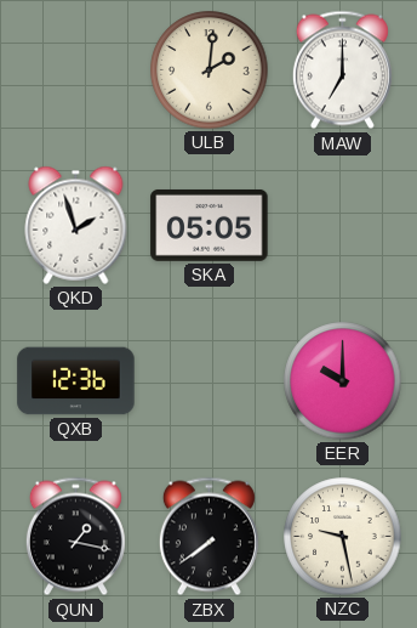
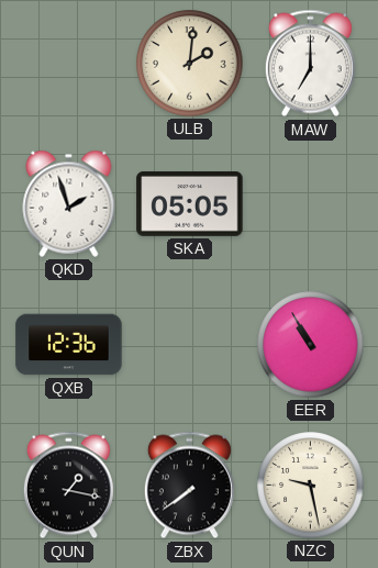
EER: 10:00 -> 10:55
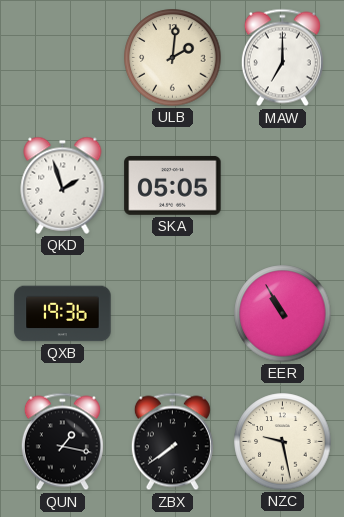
QXB: 12:36 -> 19:36
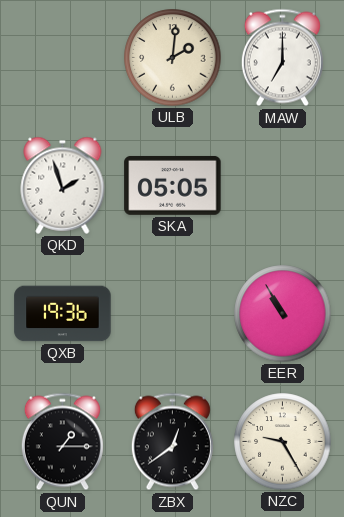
QUN: 1:17 -> 1:15
ZBX: 7:39 -> 12:39
NZC: 9:28 -> 9:25
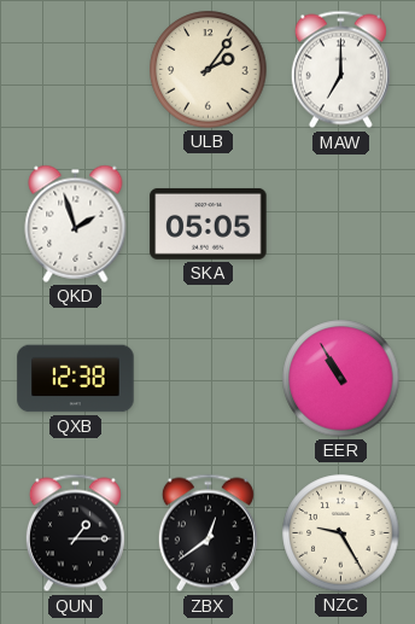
ULB: 2:01 -> 2:06
QXB: 19:36 -> 12:38
